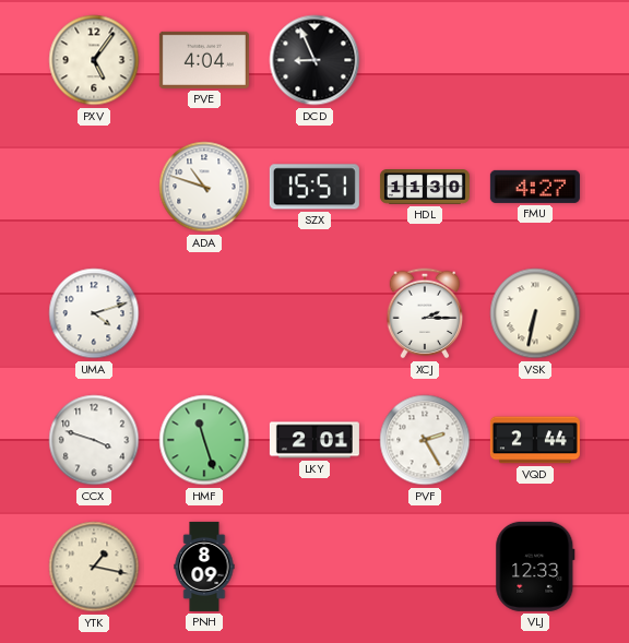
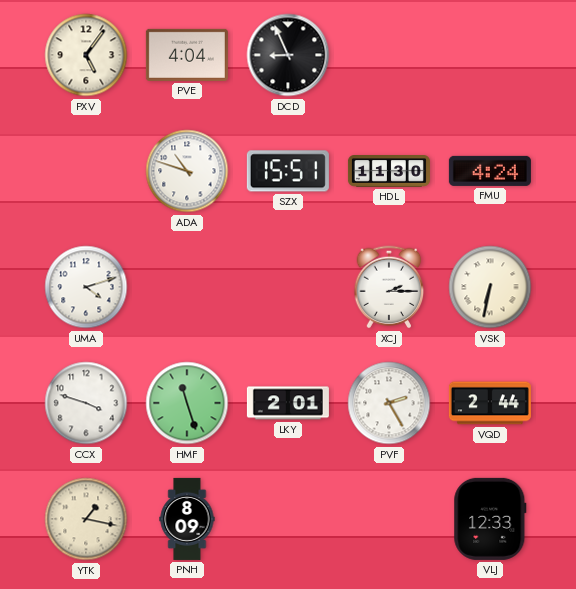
FMU: 4:27 -> 4:24
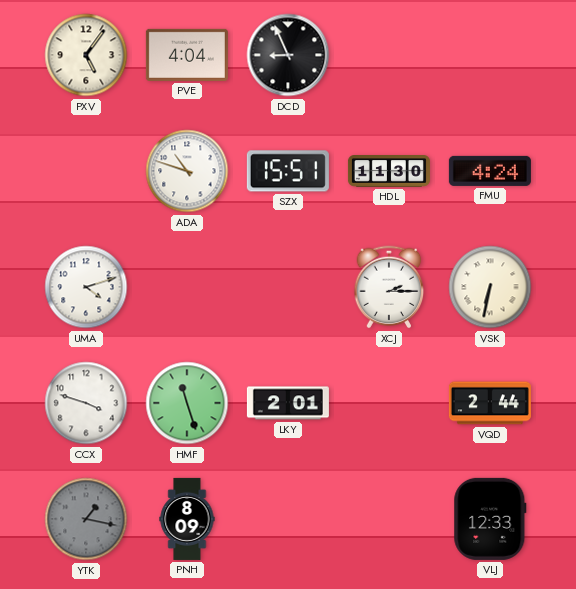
PVF: 2:25 -> none
YTK dial: cream -> grey
